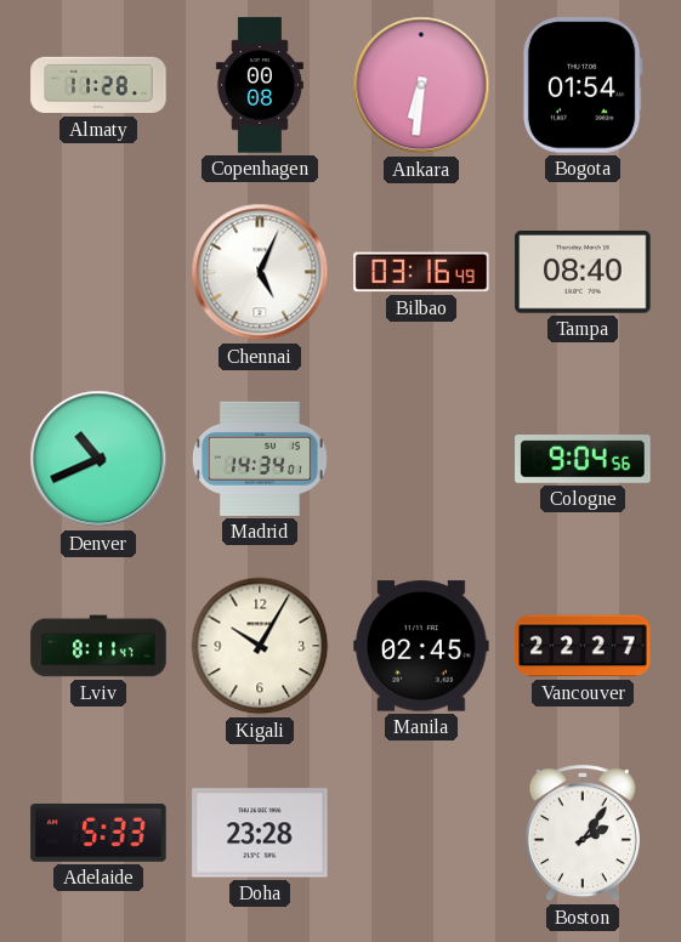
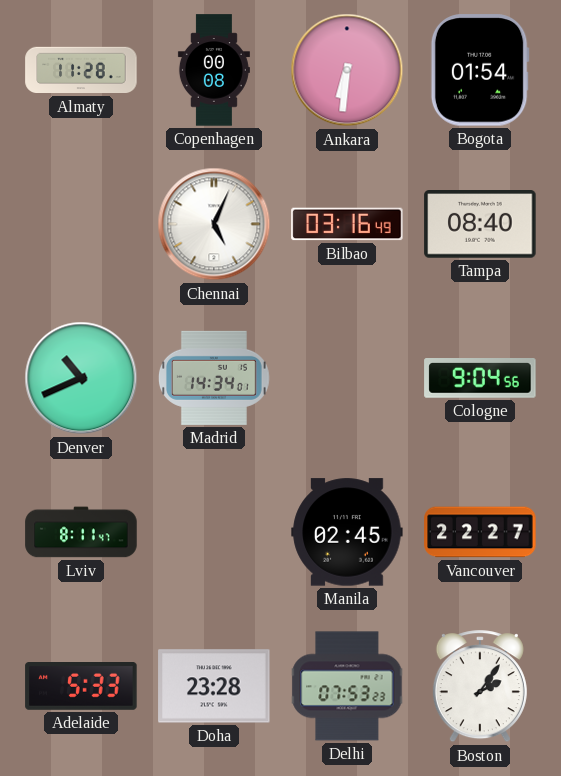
Kigali: 10:05 -> none
Delhi: none -> 07:53
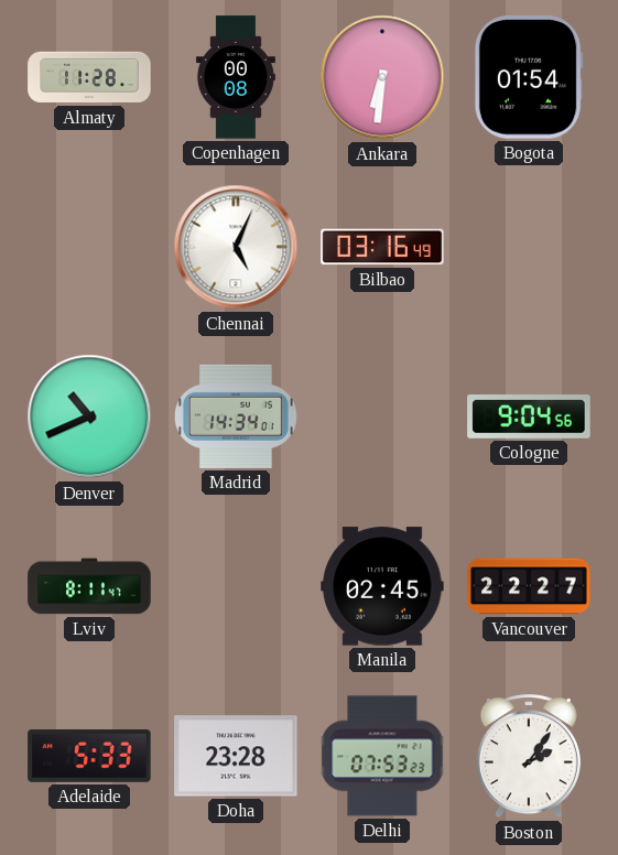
Tampa: 08:40 -> none
